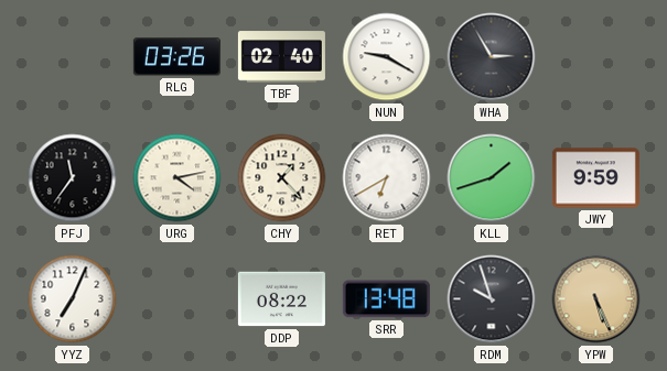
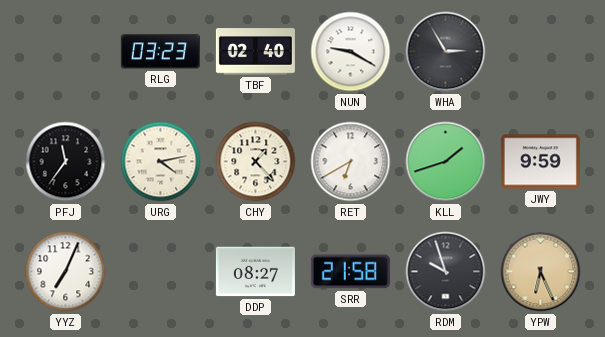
RLG: 03:26 -> 03:23
DDP: 08:22 -> 08:27
SRR: 13:48 -> 21:58
YPW: 5:26 -> 6:26
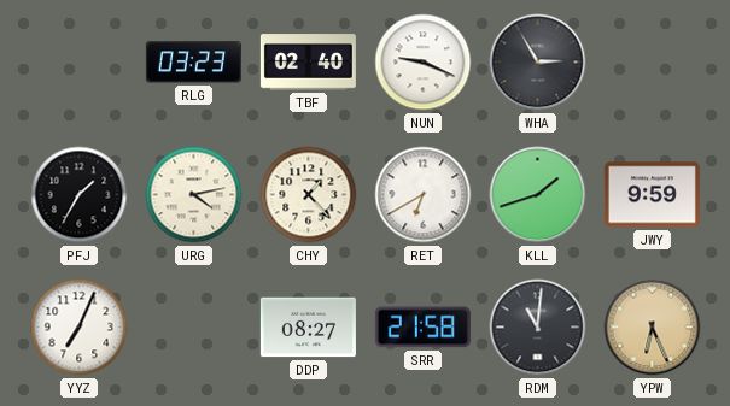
NUN: 9:20 -> 9:19
PFJ: 11:36 -> 1:35
RDM: 9:57 -> 11:01
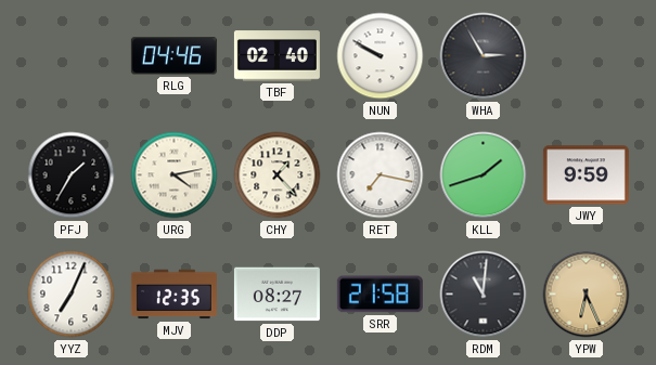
RLG: 03:23 -> 04:46
NUN: 9:19 -> 9:50
RET: 6:40 -> 7:17
MJV: none -> 12:35
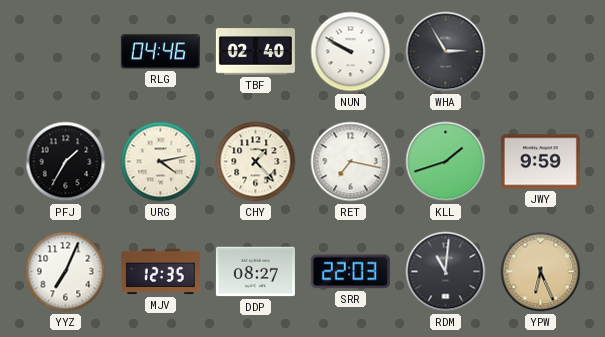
SRR: 21:58 -> 22:03
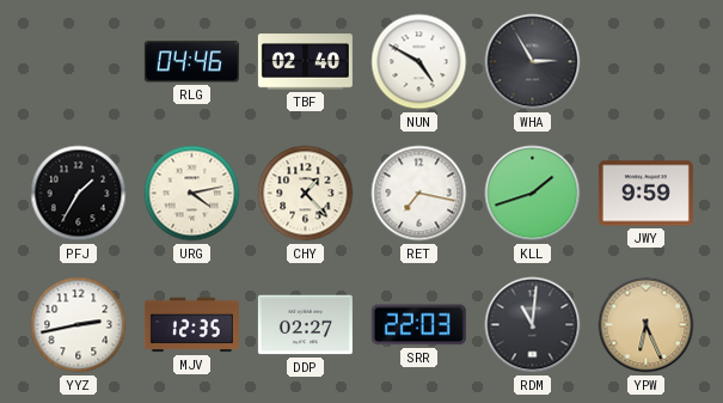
NUN: 9:50 -> 4:50
YYZ: 7:04 -> 2:43
DDP: 08:27 -> 02:27
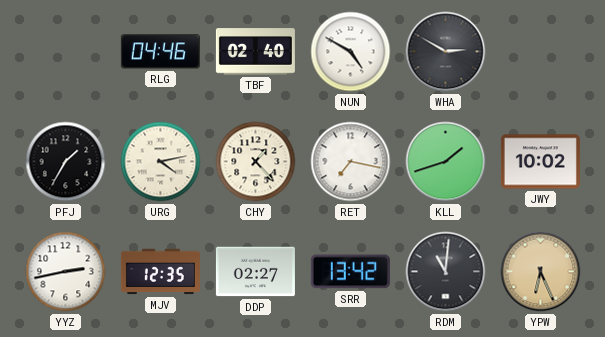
WHA: 2:55 -> 2:50
JWY: 9:59 -> 10:02
SRR: 22:03 -> 13:42
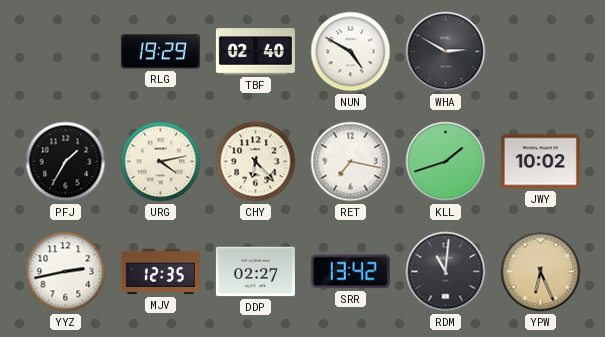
RLG: 04:46 -> 19:29
CHY: 1:23 -> 6:23
